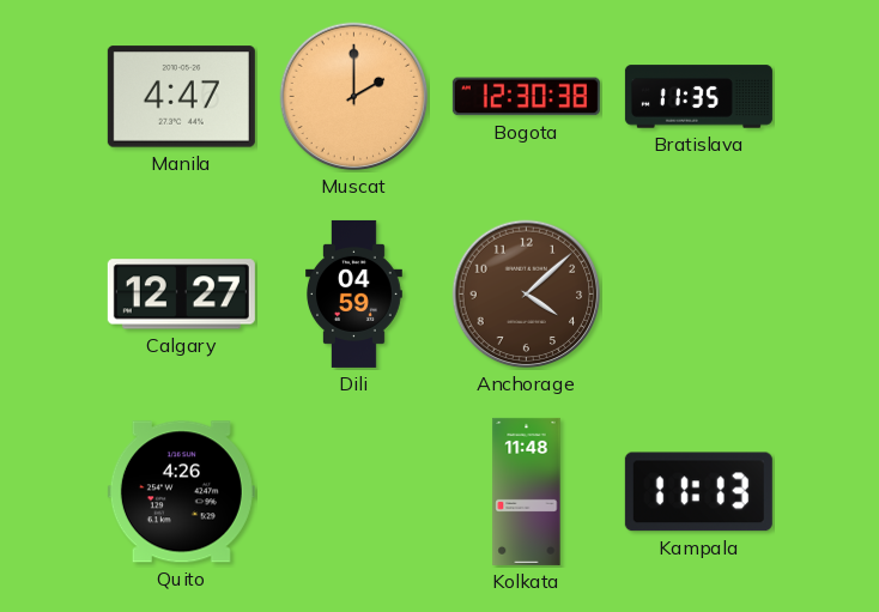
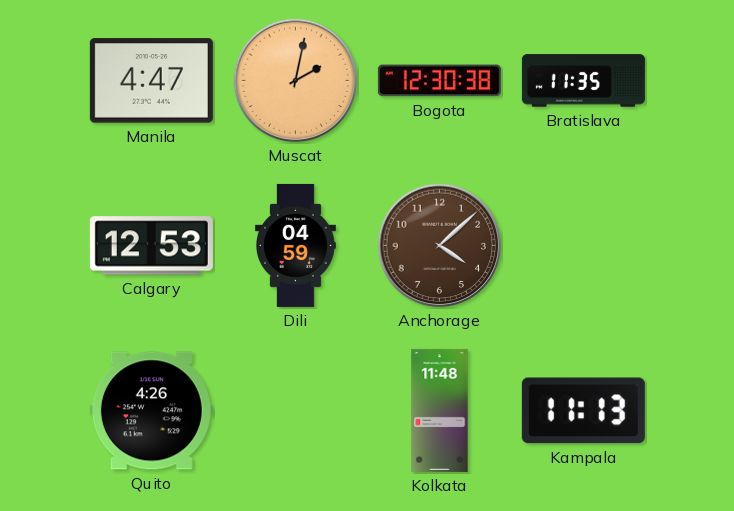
Muscat: 2:00 -> 2:02
Calgary: 12:27 -> 12:53
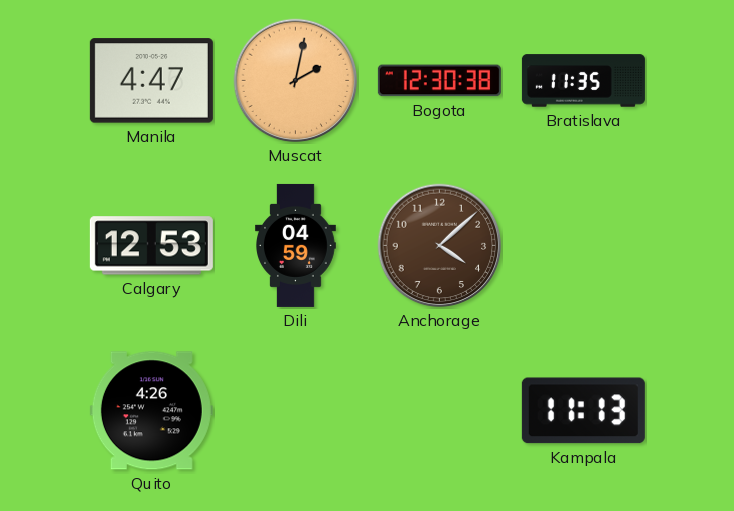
Kolkata: 11:48 -> none
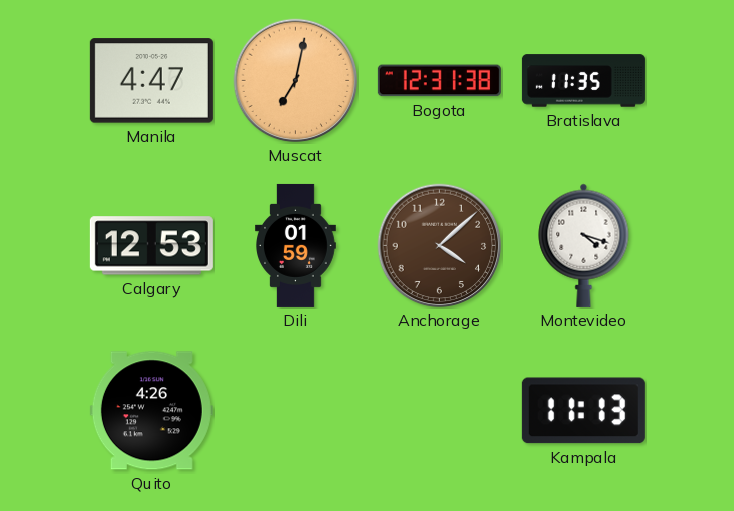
Muscat: 2:02 -> 7:02
Bogota: 12:30 -> 12:31
Dili: 04:59 -> 01:59
Montevideo: none -> 4:18
